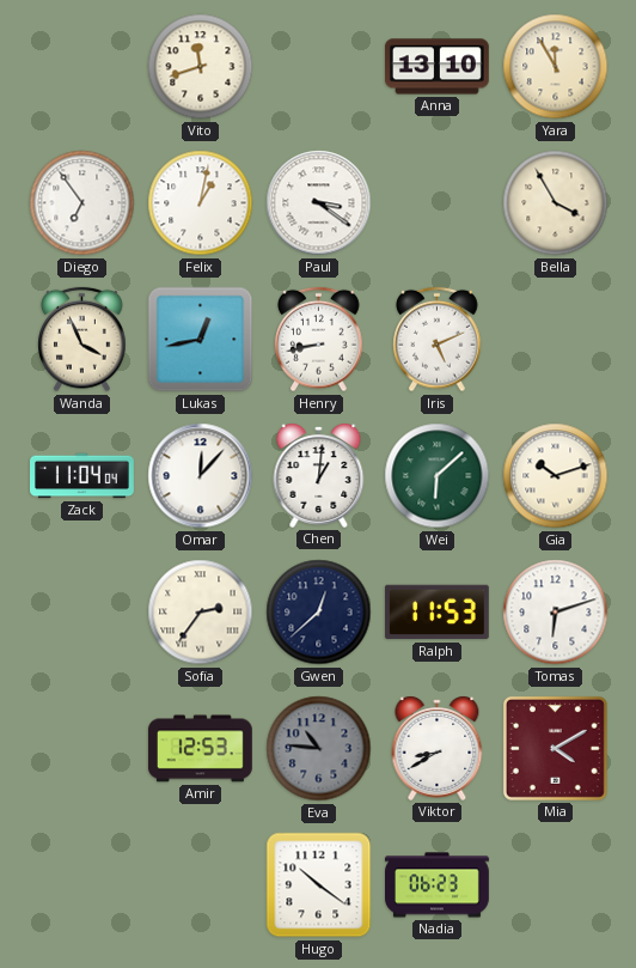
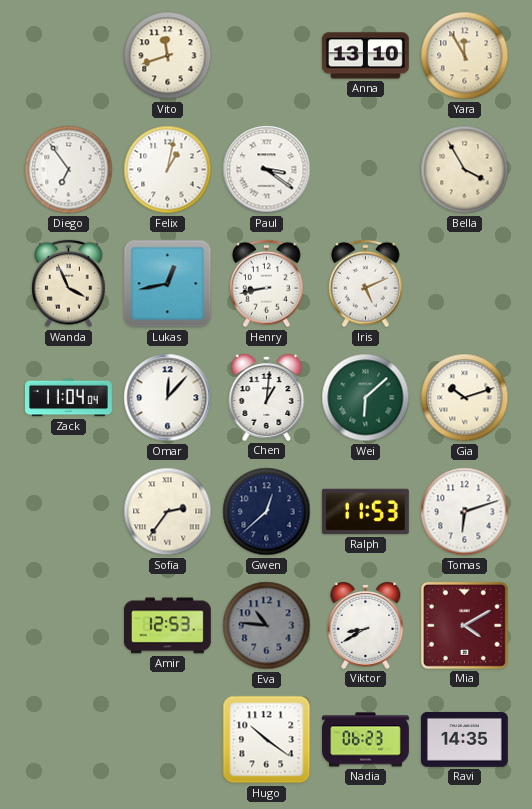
Ravi: none -> 14:35
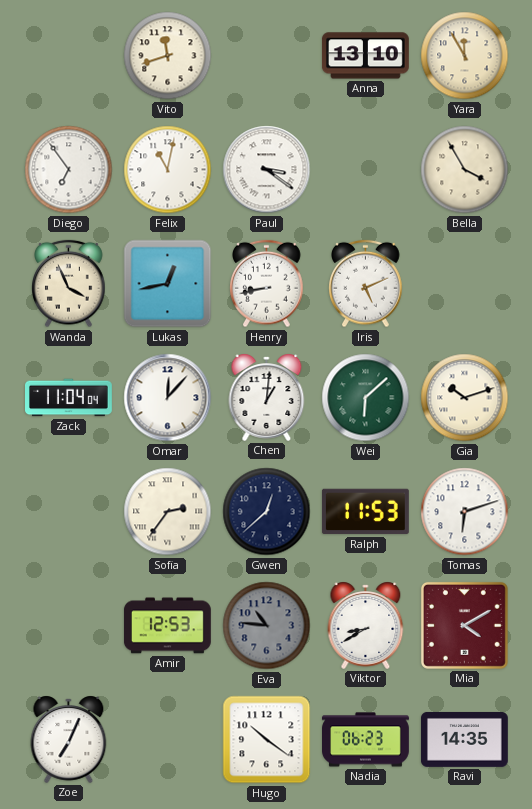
Felix: 1:02 -> 11:02
Zoe: none -> 7:04
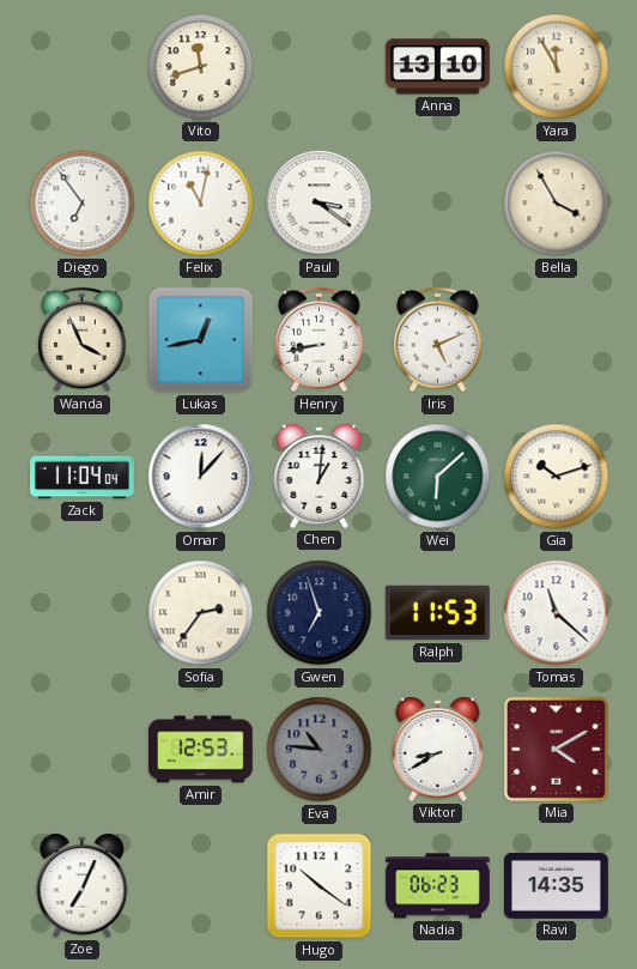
Gwen: 12:38 -> 6:57
Tomas: 6:12 -> 11:22
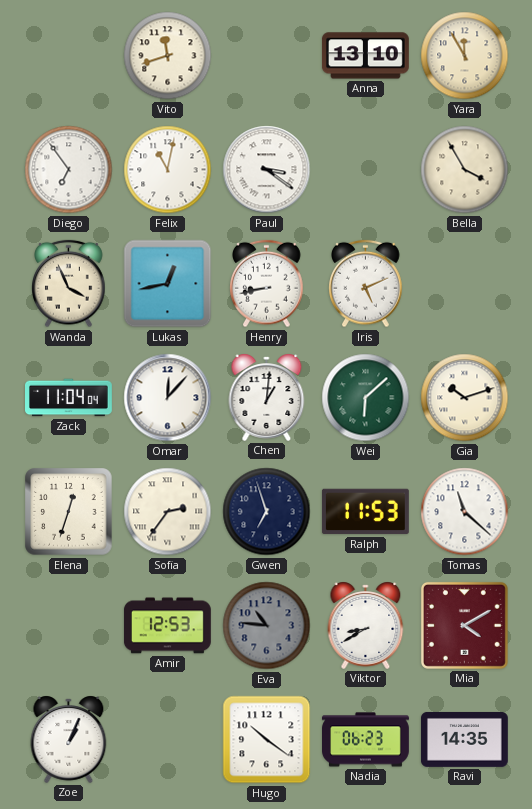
Elena: none -> 12:33
Zoe: 7:04 -> 1:04
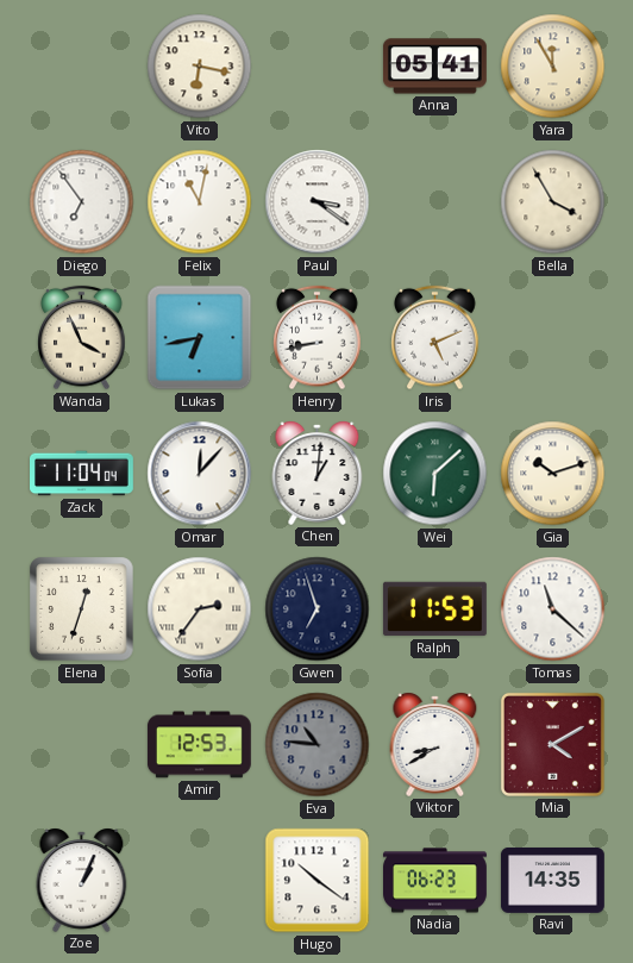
Vito: 11:42 -> 6:17
Anna: 13:10 -> 05:41
Lukas: 12:43 -> 6:43
